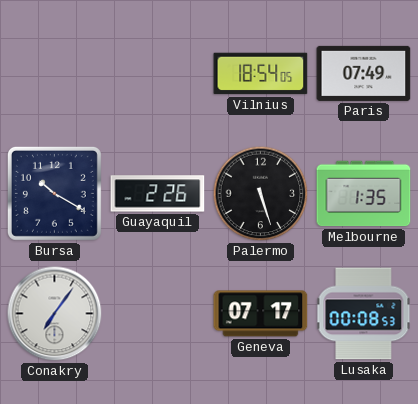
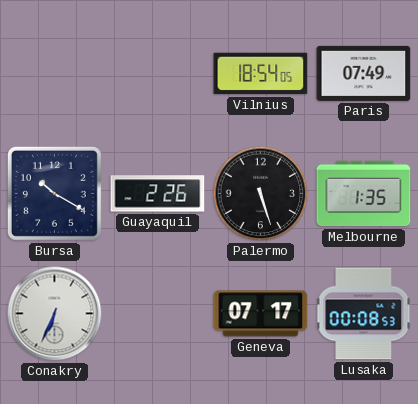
Conakry: 7:06 -> 6:34
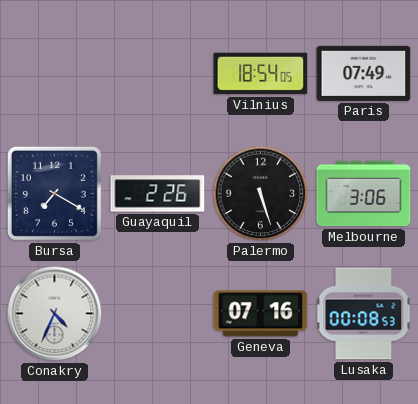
Bursa: 10:20 -> 7:20
Melbourne: 1:35 -> 3:06
Conakry: 6:34 -> 4:34
Geneva: 07:17 -> 07:16
